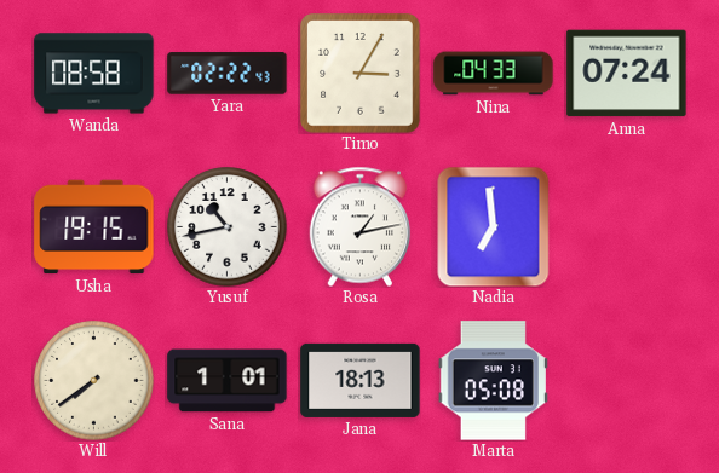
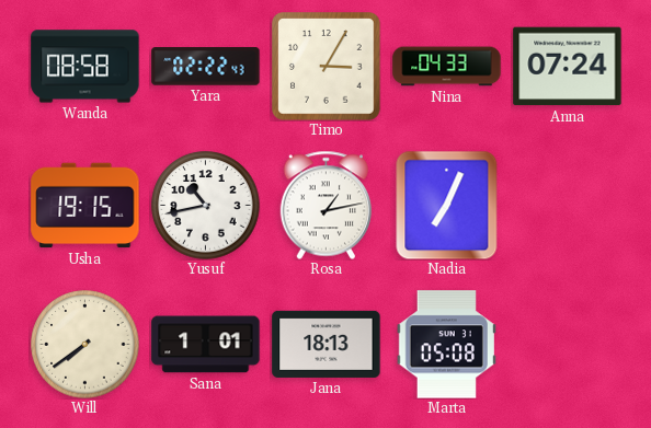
Nadia: 6:59 -> 7:04
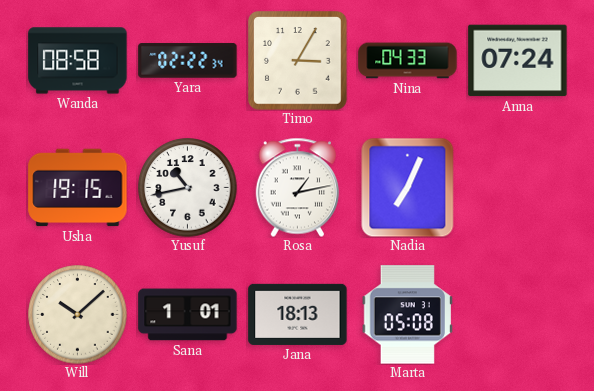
Yara: 02:22:43 -> 02:22:34
Will: 7:39 -> 10:08
